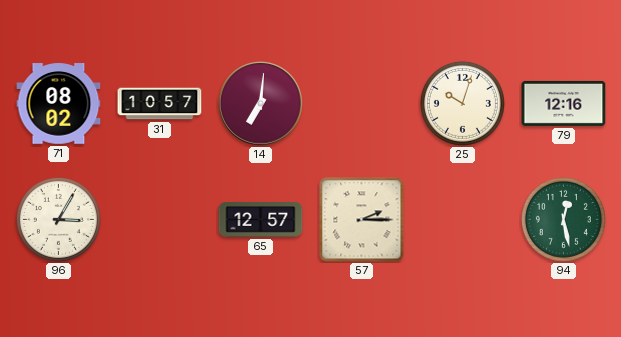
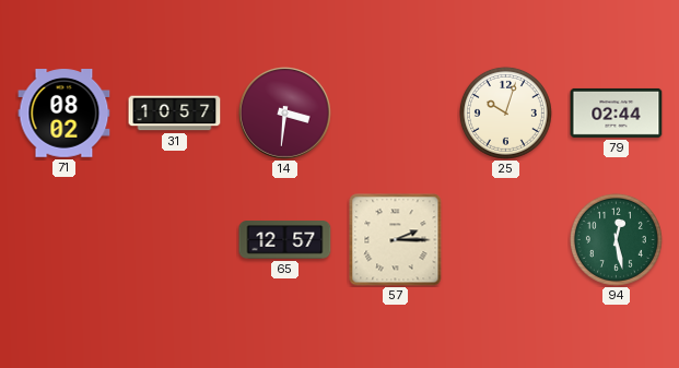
14: 7:01 -> 3:31
79: 12:16 -> 02:44
96: 3:05 -> none
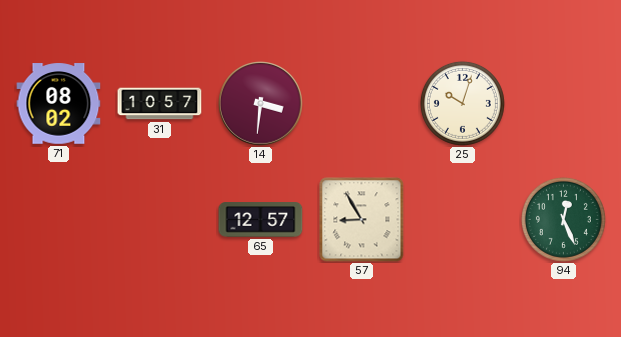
79: 02:44 -> none
57: 2:15 -> 8:55
94: 12:28 -> 12:26
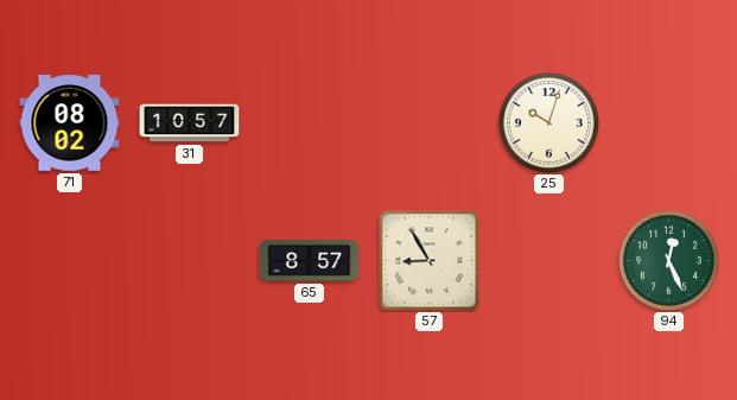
14: 3:31 -> none
65: 12:57 -> 8:57
